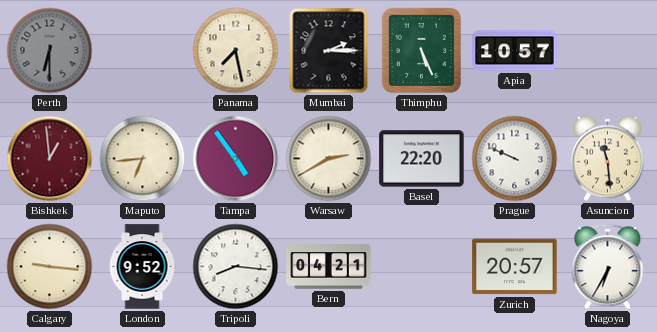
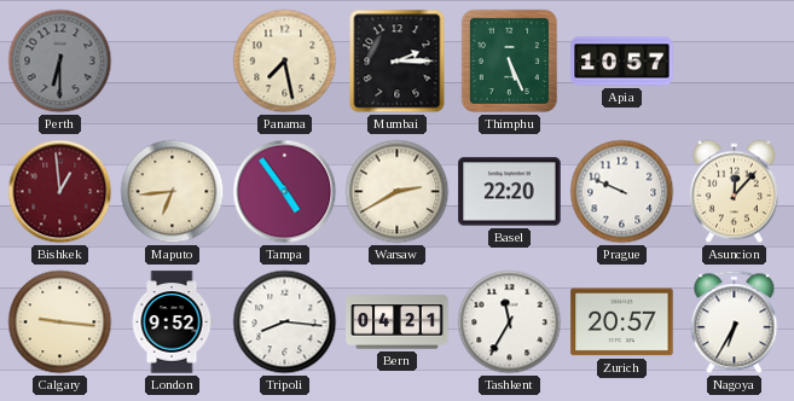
Asuncion: 11:29 -> 12:07
Tashkent: none -> 11:35
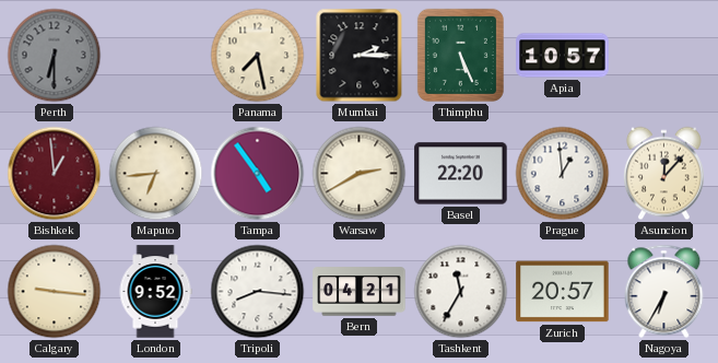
Prague: 9:49 -> 12:59
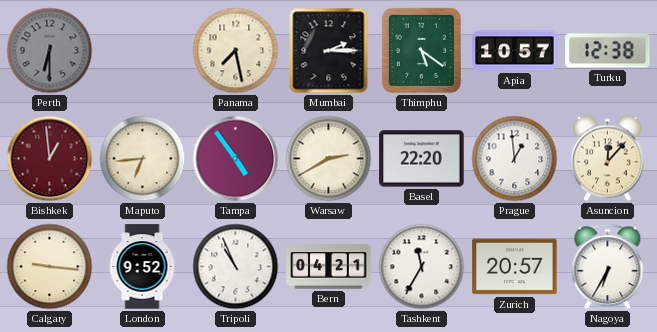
Thimphu: 5:26 -> 5:21
Turku: none -> 12:38
Tripoli: 8:16 -> 10:56
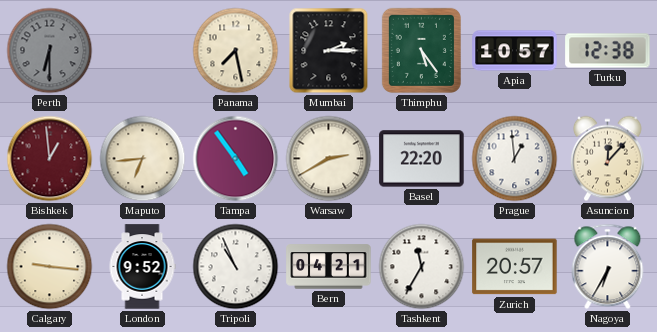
Thimphu: 5:21 -> 5:24
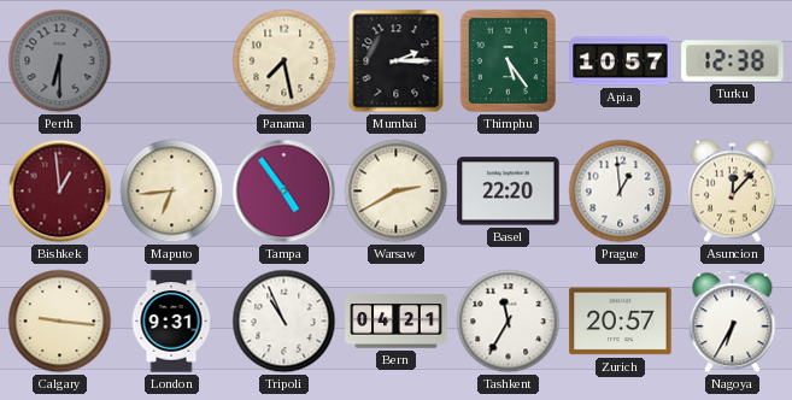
London: 9:52 -> 9:31
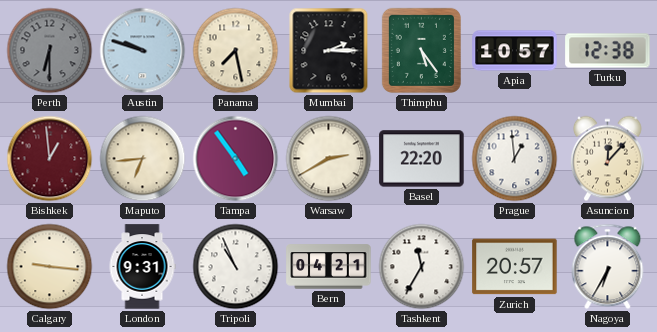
Austin: none -> 9:48
